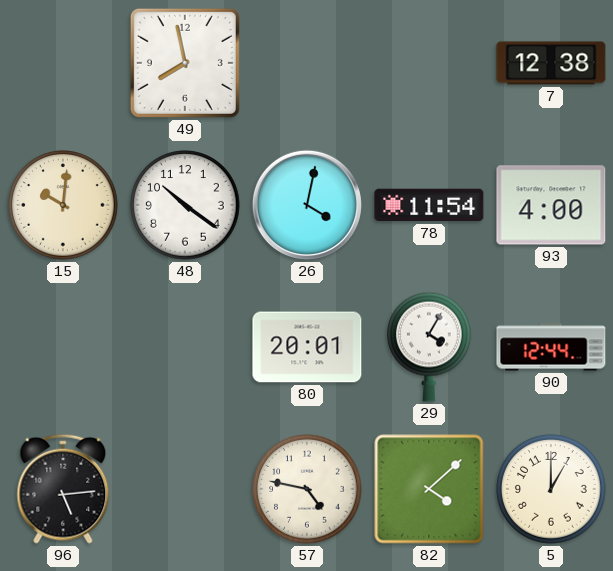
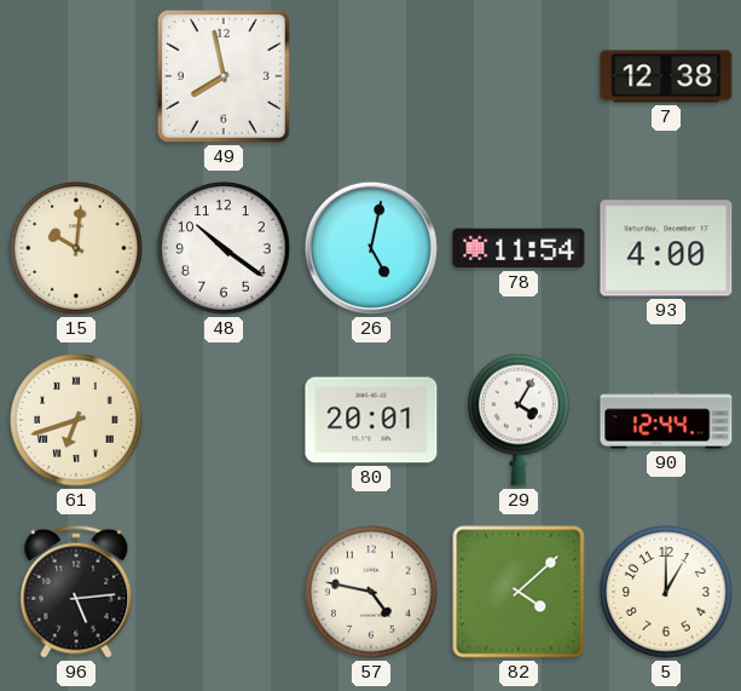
26: 4:02 -> 5:02
61: none -> 6:42
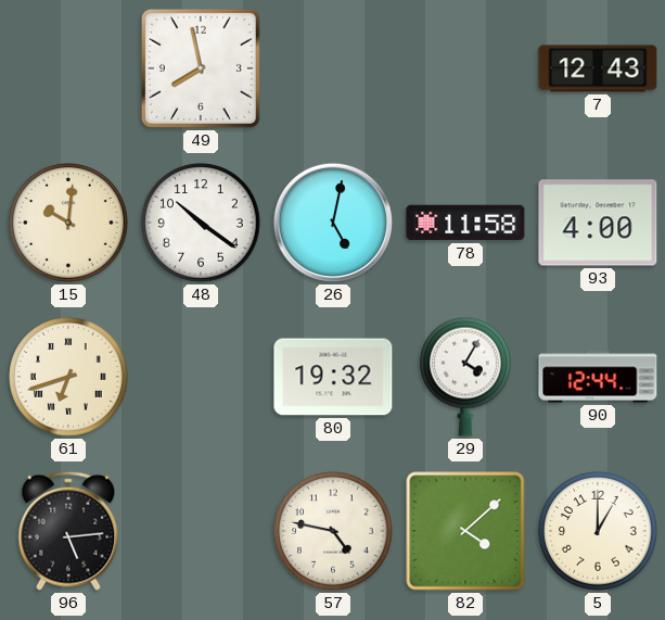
7: 12:38 -> 12:43
78: 11:54 -> 11:58
80: 20:01 -> 19:32
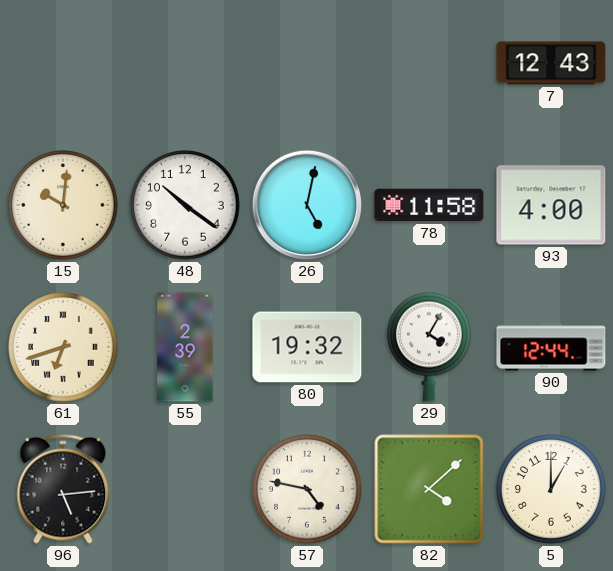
49: 7:58 -> none
55: none -> 2:39
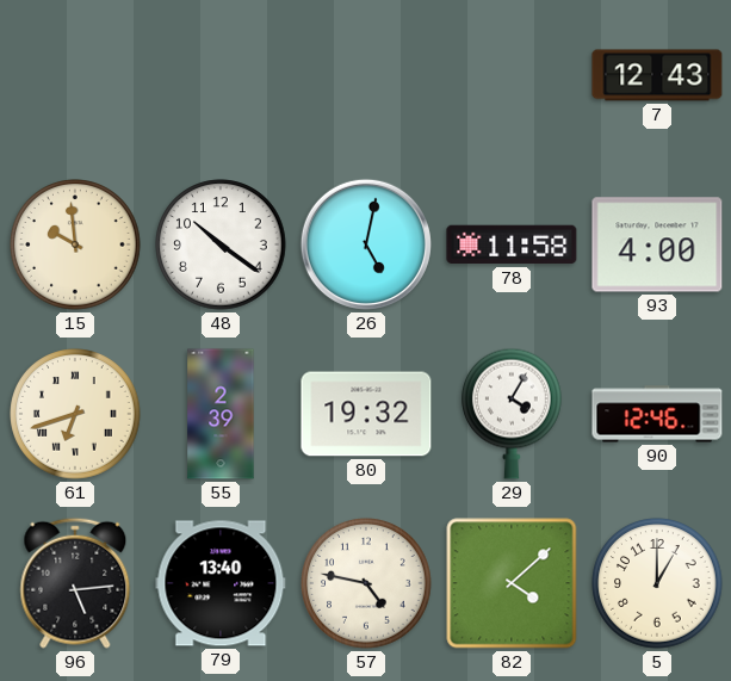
15: 10:01 -> 9:59
90: 12:44 -> 12:46
79: none -> 13:40
